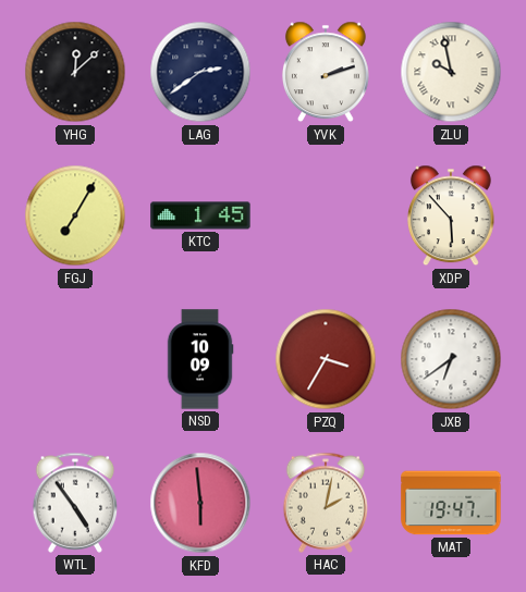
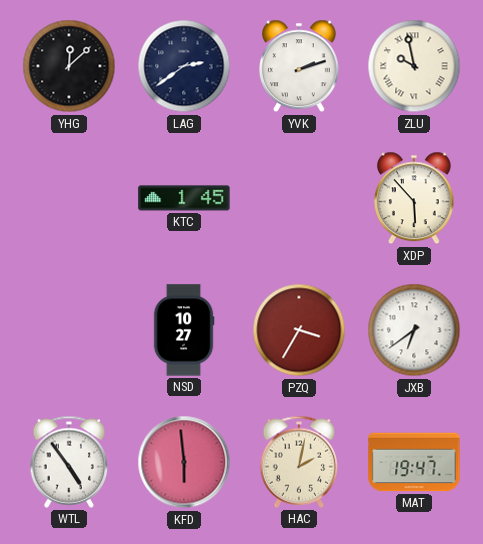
FGJ: 7:05 -> none
NSD: 10:09 -> 10:27
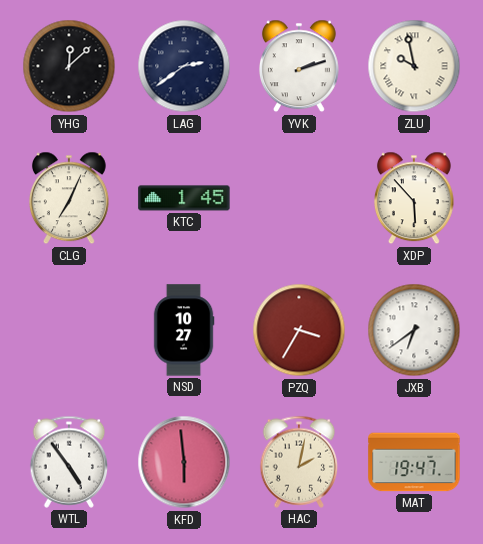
CLG: none -> 7:04
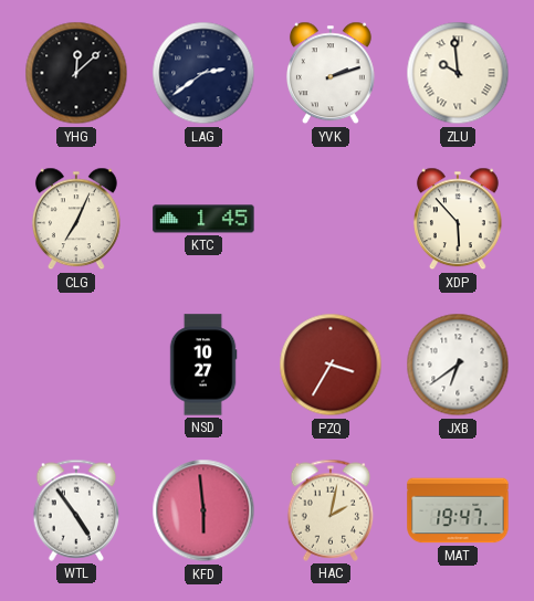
ZLU: 9:58 -> 9:59
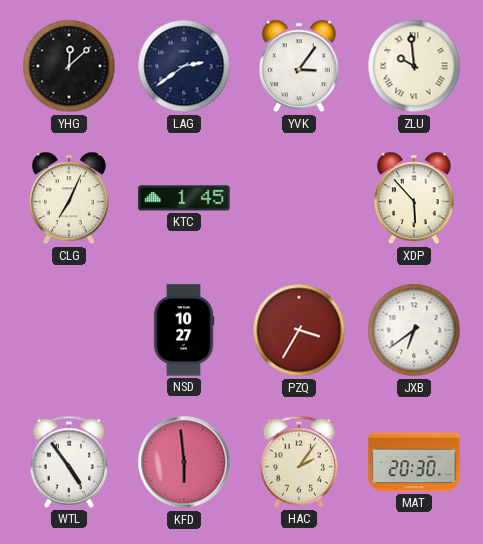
YVK: 2:12 -> 3:06
HAC: 2:02 -> 2:06
MAT: 19:47 -> 20:30
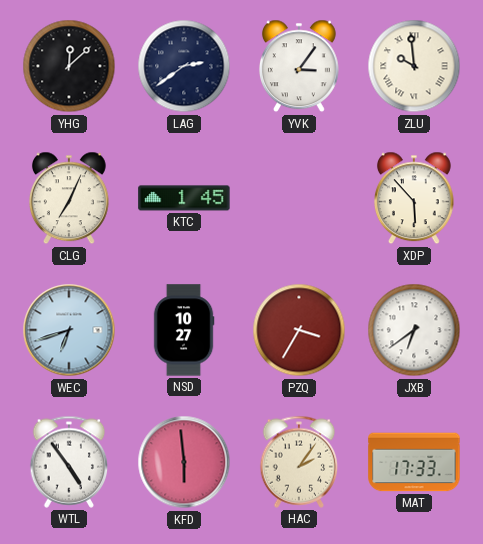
WEC: none -> 6:42
MAT: 20:30 -> 17:33
